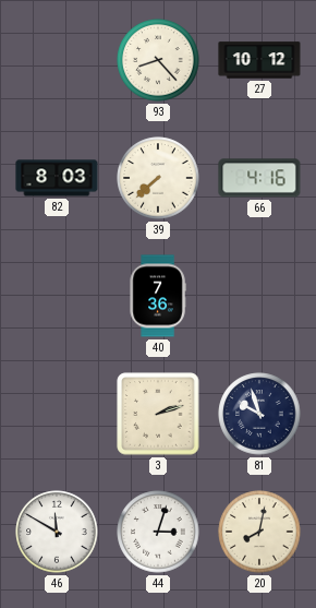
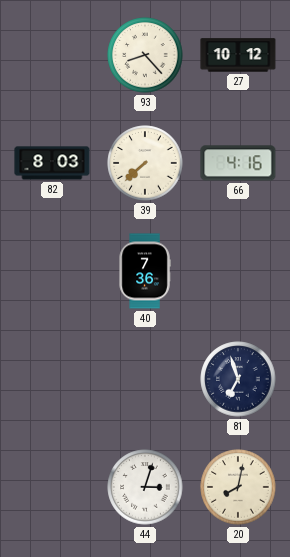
3: 2:12 -> none
81: 9:57 -> 6:57
46: 11:50 -> none
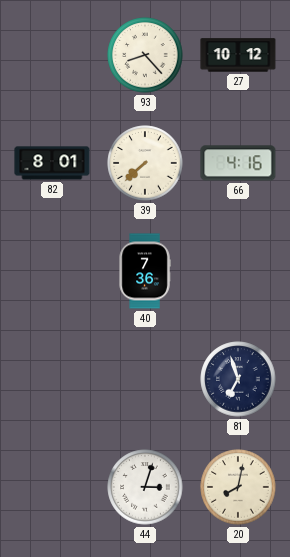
82: 8:03 -> 8:01
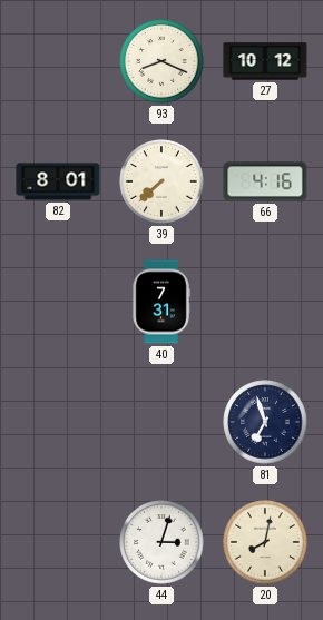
93: 8:23 -> 8:19
40: 7:36 -> 7:31
